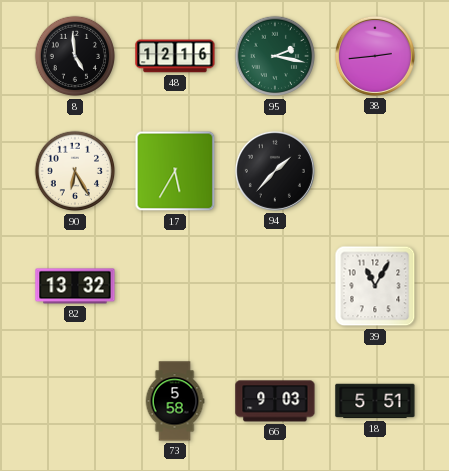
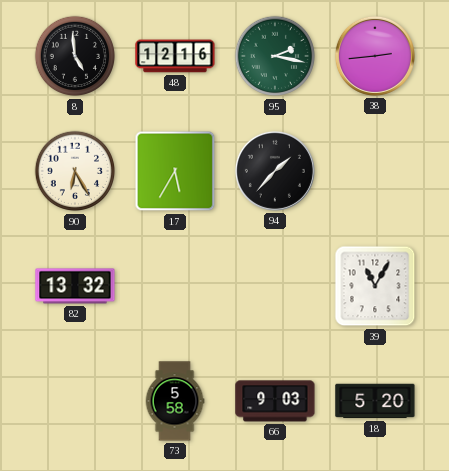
18: 5:51 -> 5:20
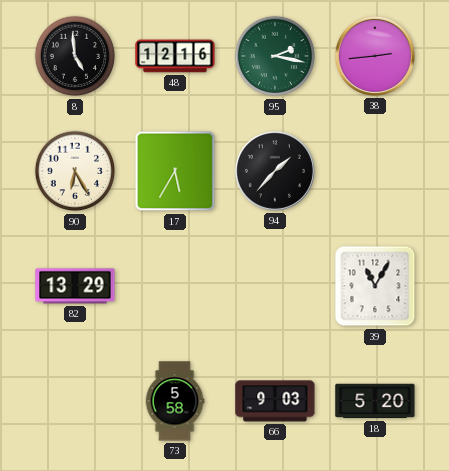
82: 13:32 -> 13:29
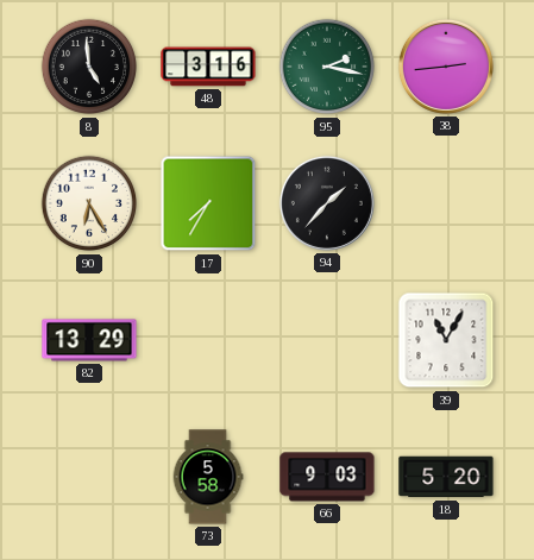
48: 12:16 -> 3:16
17: 5:35 -> 7:35
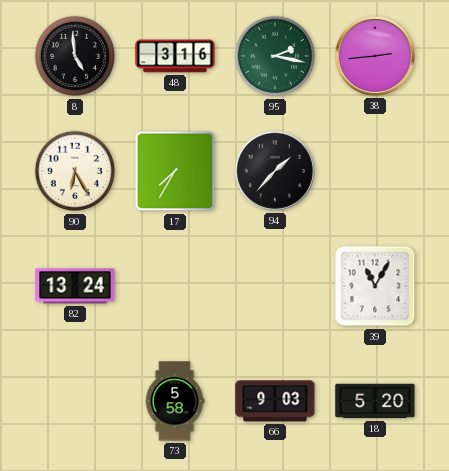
82: 13:29 -> 13:24
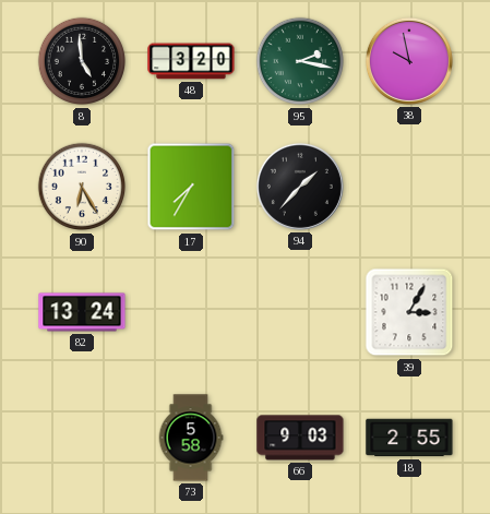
48: 3:16 -> 3:20
38: 2:44 -> 9:58
39: 11:05 -> 3:05
18: 5:20 -> 2:55
